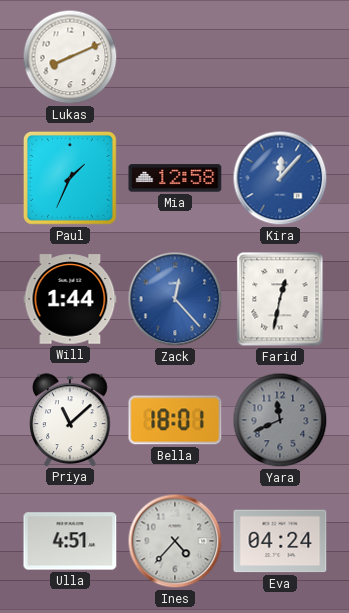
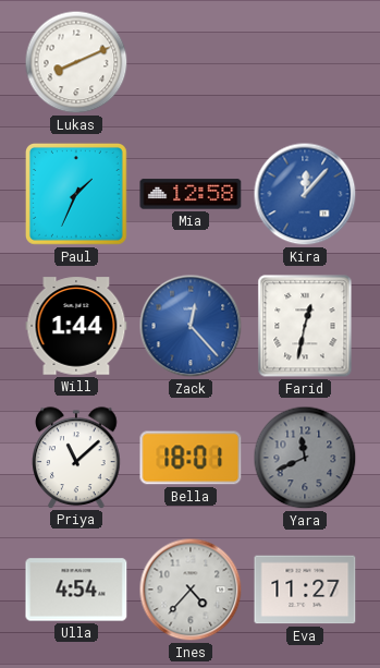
Ulla: 4:51 -> 4:54
Eva: 04:24 -> 11:27
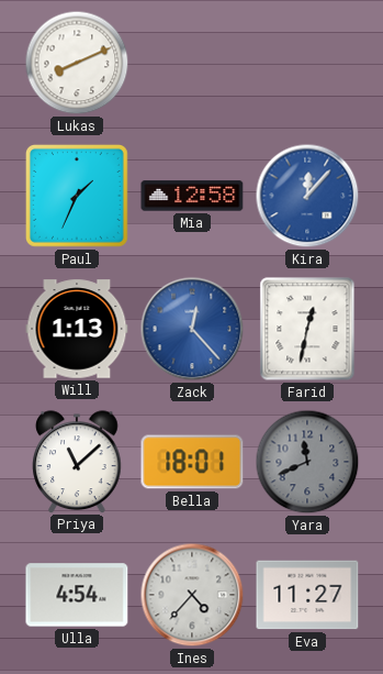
Will: 1:44 -> 1:13
